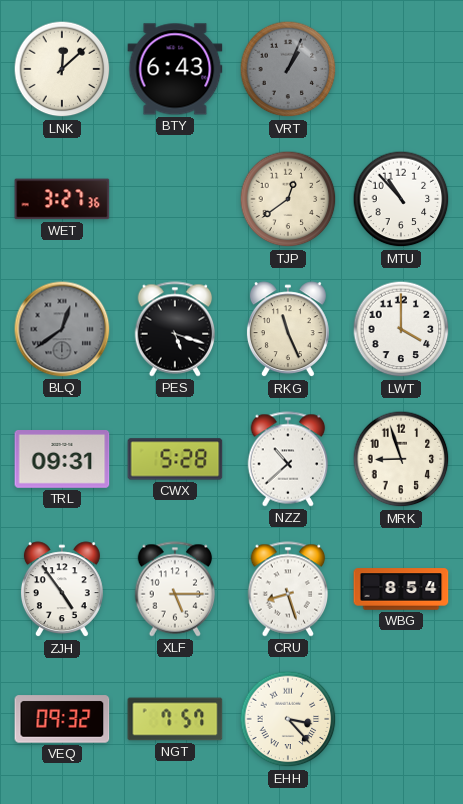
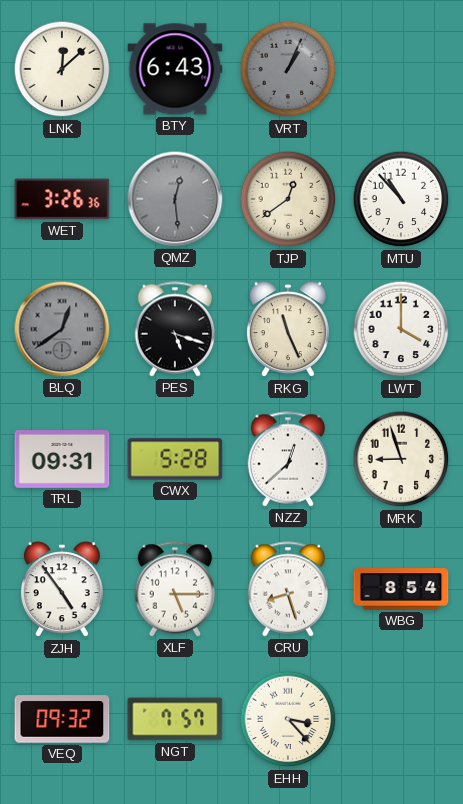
WET: 3:27 -> 3:26
QMZ: none -> 12:29
NZZ: 10:38 -> 12:38
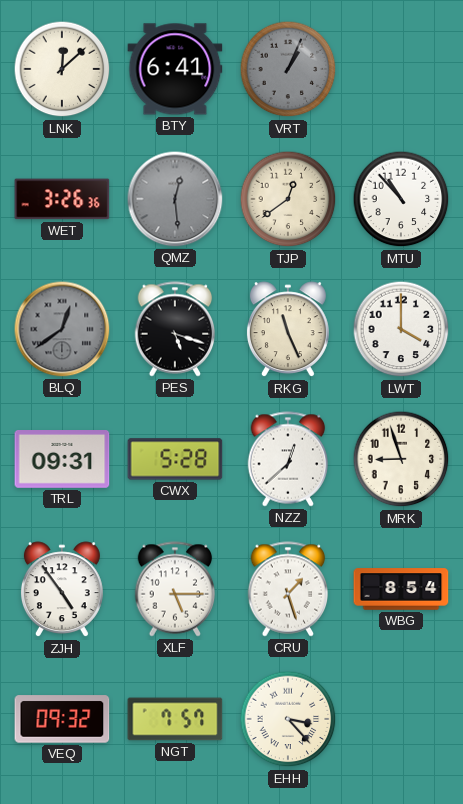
BTY: 6:43 -> 6:41
CRU: 8:27 -> 1:27
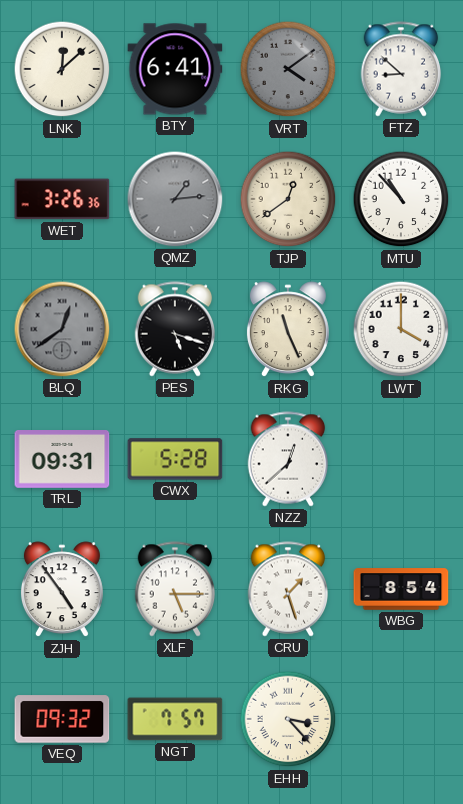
VRT: 1:04 -> 4:09
FTZ: none -> 8:52
QMZ: 12:29 -> 1:14
MRK: 8:57 -> none
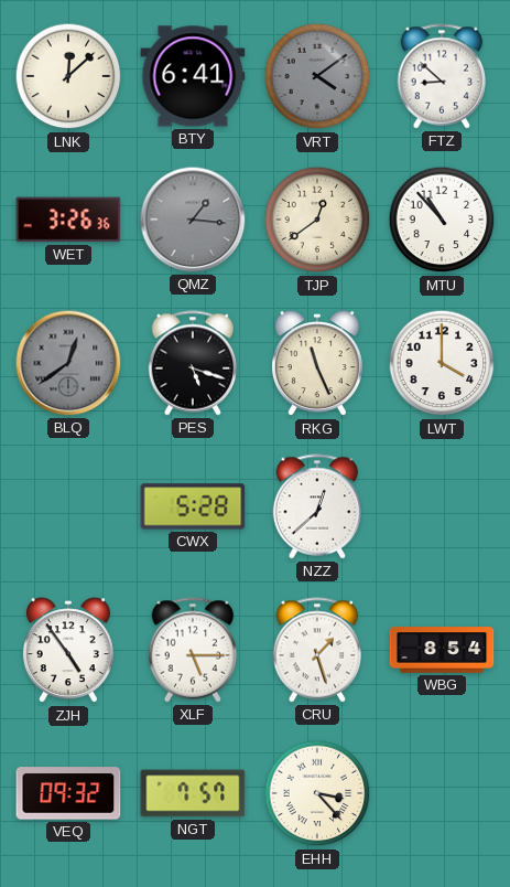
QMZ: 1:14 -> 1:16
TRL: 09:31 -> none
